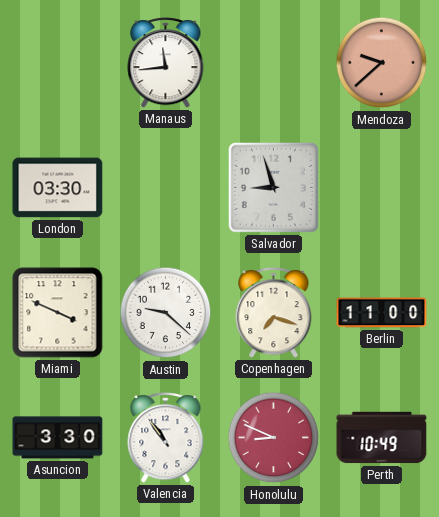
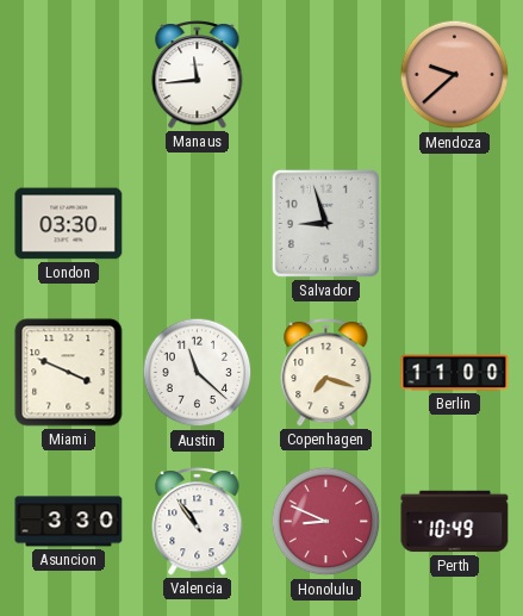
Austin: 9:22 -> 11:22
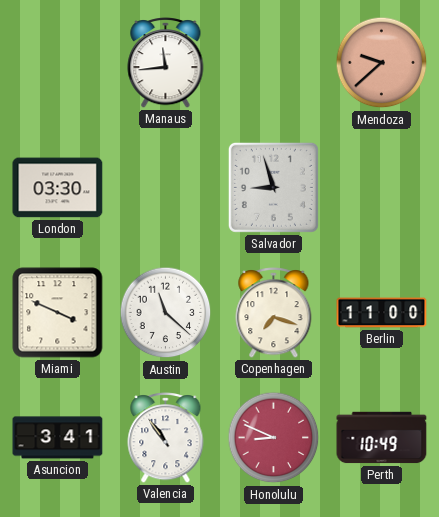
Asuncion: 3:30 -> 3:41
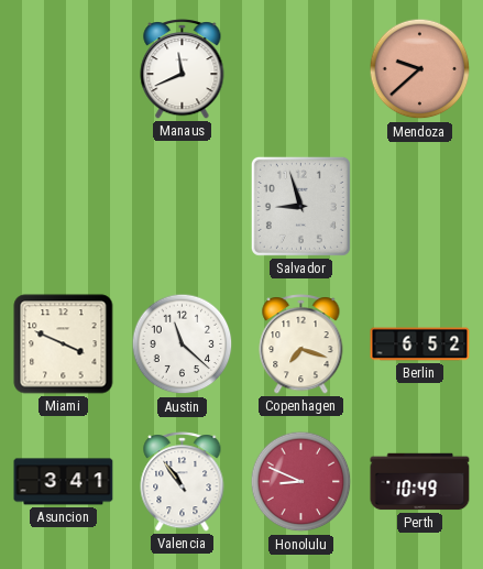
Manaus: 11:44 -> 11:41
London: 03:30 -> none
Berlin: 11:00 -> 6:52
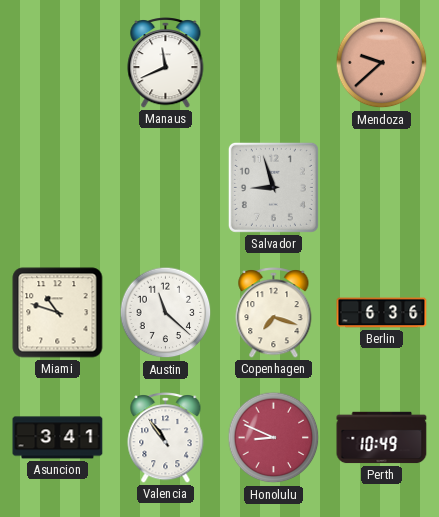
Miami: 3:49 -> 10:48
Berlin: 6:52 -> 6:36
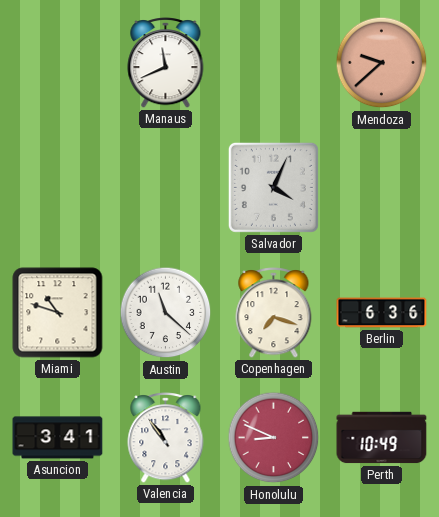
Salvador: 8:57 -> 4:04
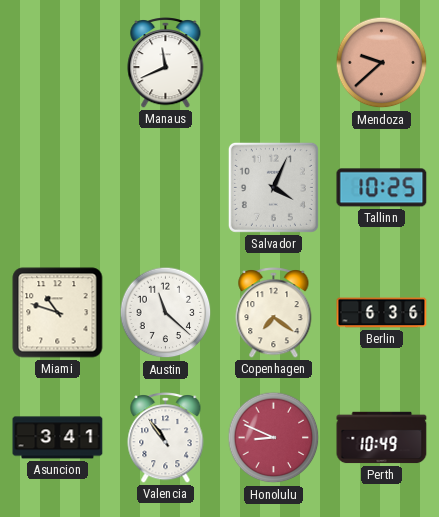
Tallinn: none -> 10:25
Copenhagen: 7:18 -> 7:21
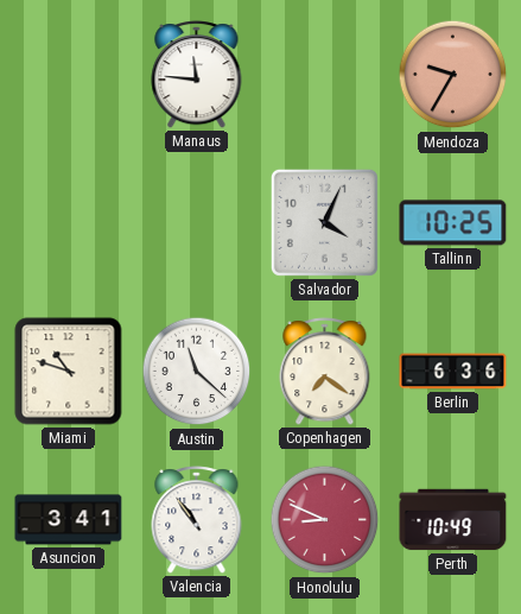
Manaus: 11:41 -> 11:46
Mendoza: 9:38 -> 9:35
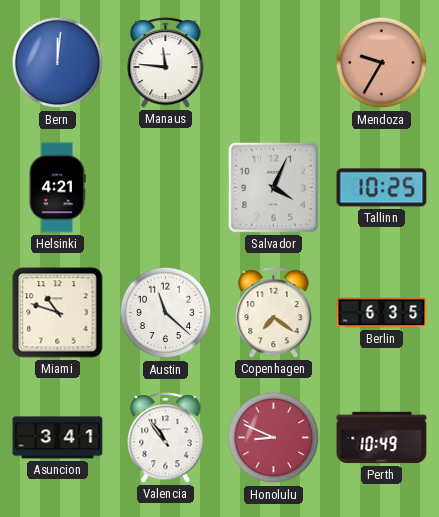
Bern: none -> 12:01
Helsinki: none -> 4:21
Berlin: 6:36 -> 6:35
